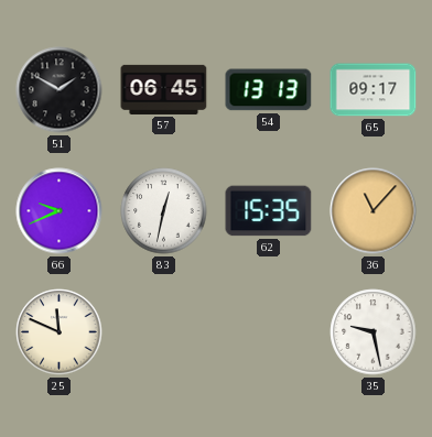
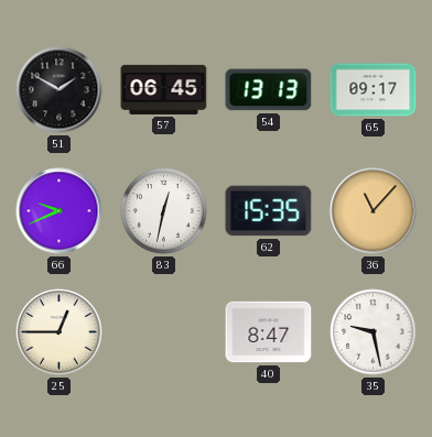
25: 11:49 -> 12:45
40: none -> 8:47
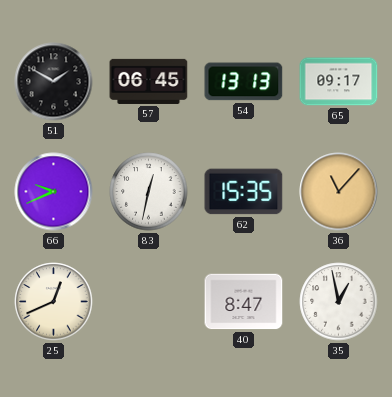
25: 12:45 -> 12:41
35: 9:28 -> 12:58
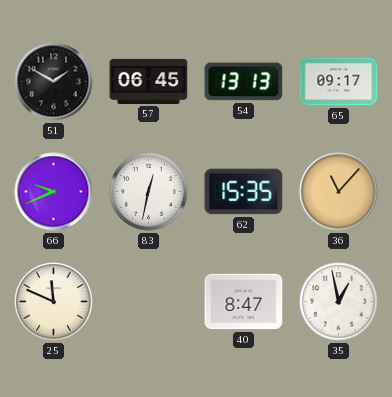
25: 12:41 -> 11:49
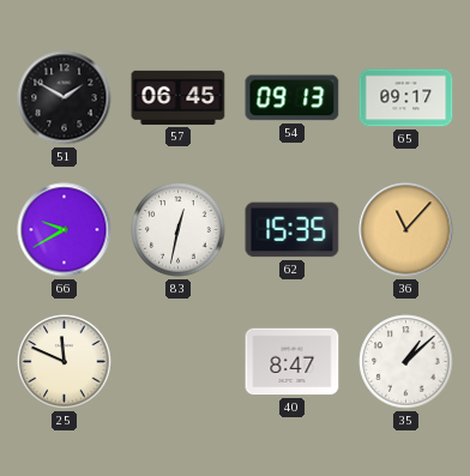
54: 13:13 -> 09:13
66: 9:41 -> 9:40
35: 12:58 -> 1:08
